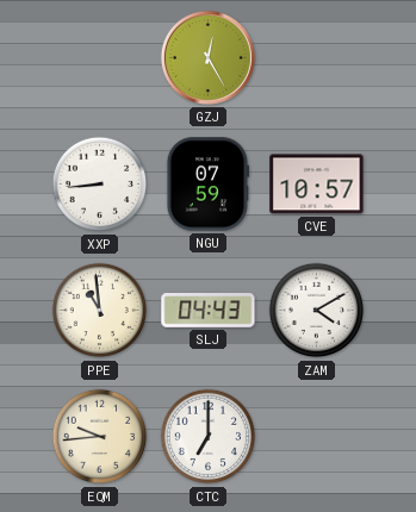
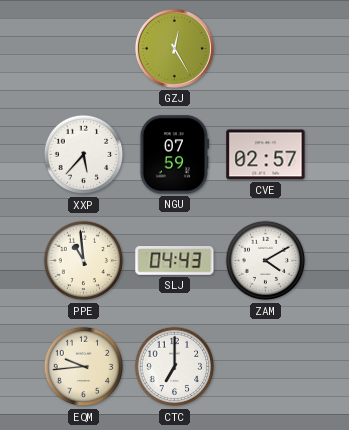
XXP: 8:44 -> 5:37
CVE: 10:57 -> 02:57
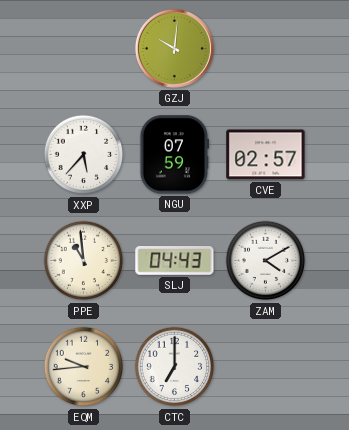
GZJ: 12:25 -> 10:01
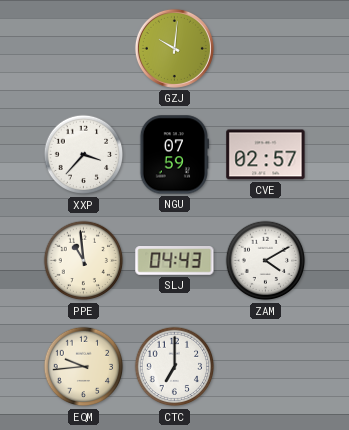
XXP: 5:37 -> 3:37
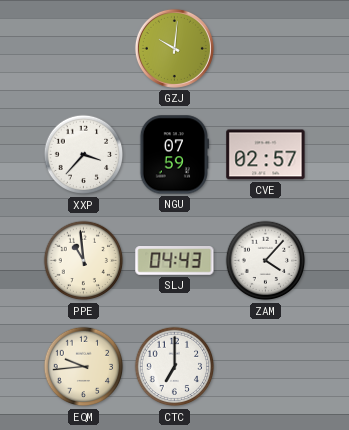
ZAM: 4:10 -> 4:07
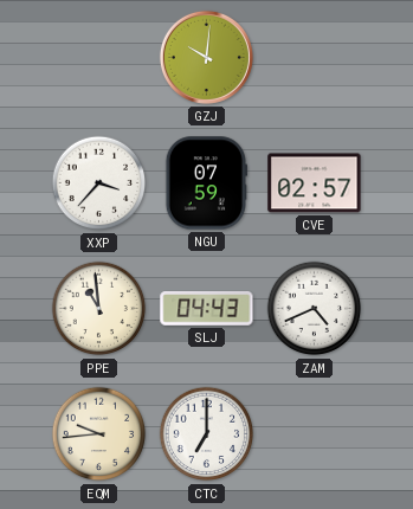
ZAM: 4:07 -> 4:41
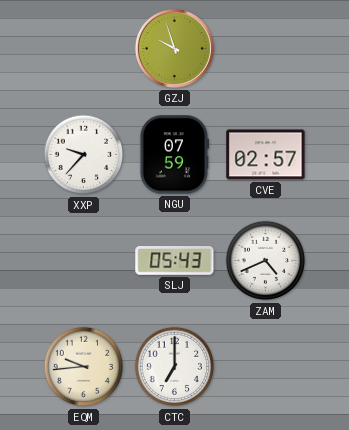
GZJ: 10:01 -> 9:57
XXP: 3:37 -> 9:37
PPE: 10:59 -> none
SLJ: 04:43 -> 05:43
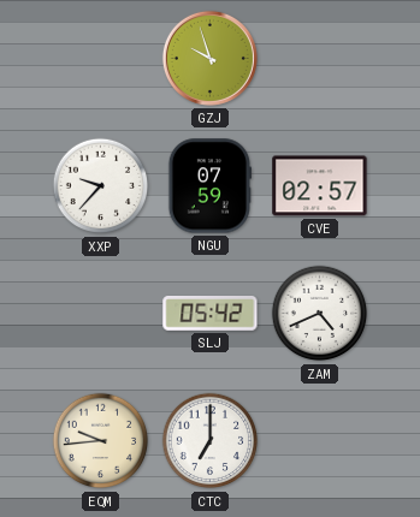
SLJ: 05:43 -> 05:42
